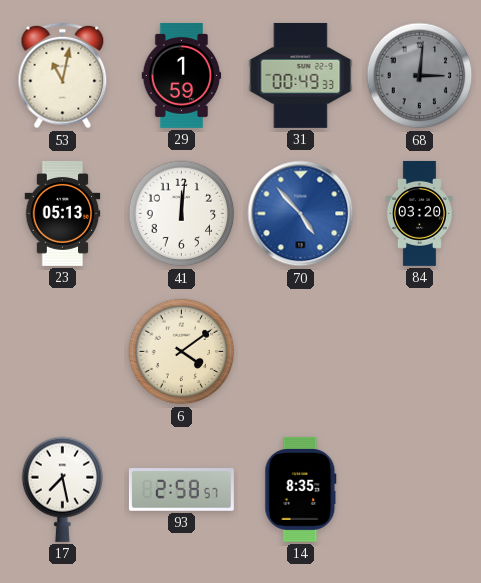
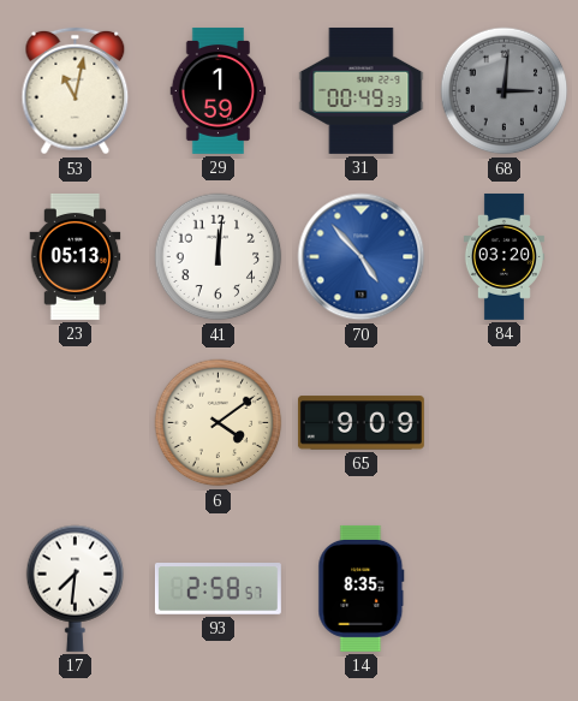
65: none -> 9:09
17: 7:28 -> 7:31
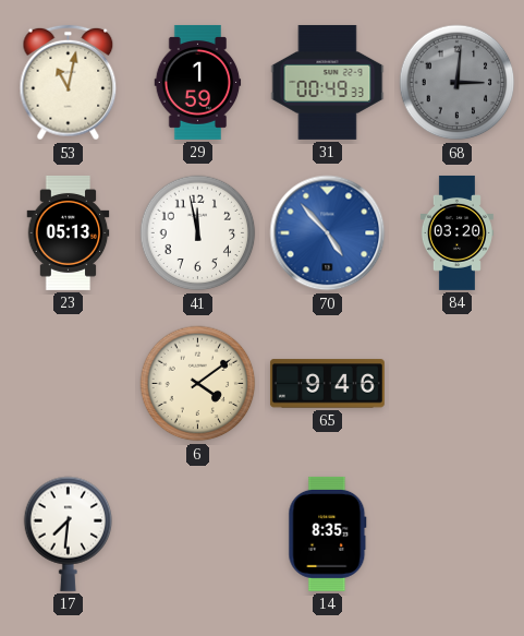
41: 12:01 -> 11:58
65: 9:09 -> 9:46
93: 2:58 -> none
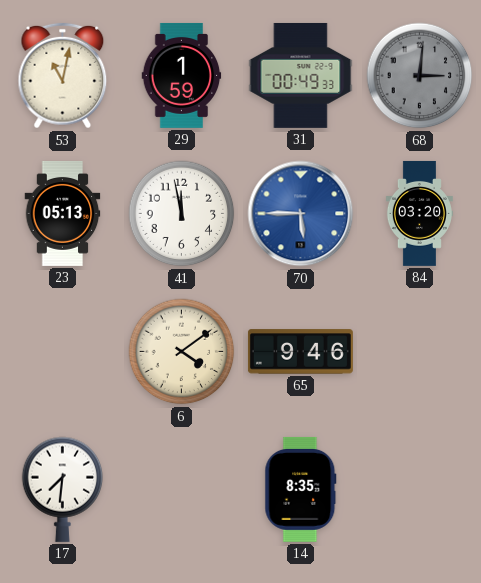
70: 4:53 -> 5:45
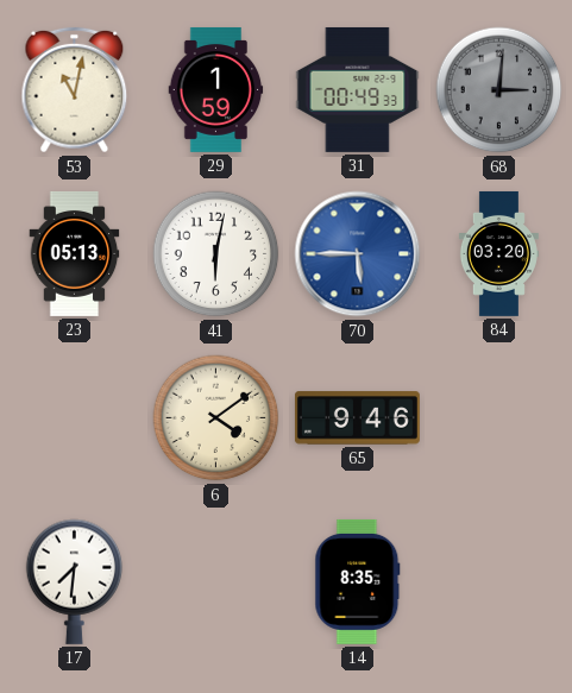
41: 11:58 -> 6:02
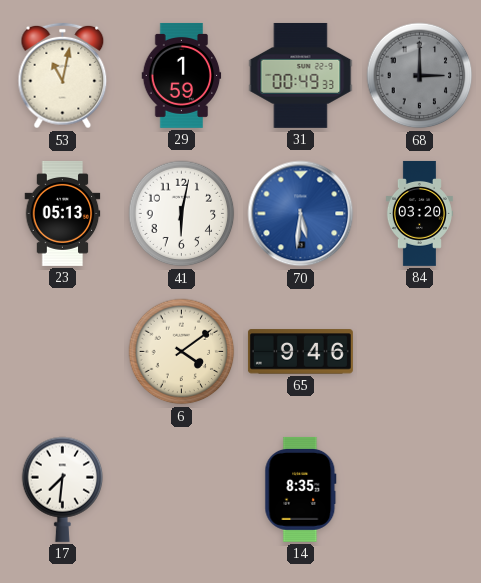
68: 3:01 -> 3:00
70: 5:45 -> 5:31
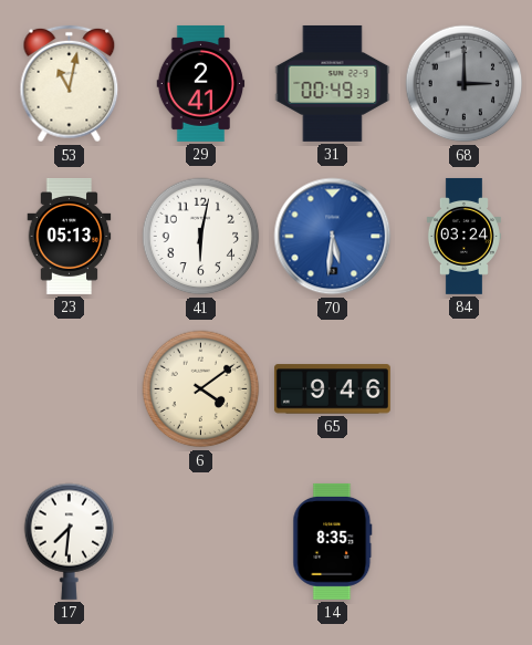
29: 1:59 -> 2:41
84: 03:20 -> 03:24
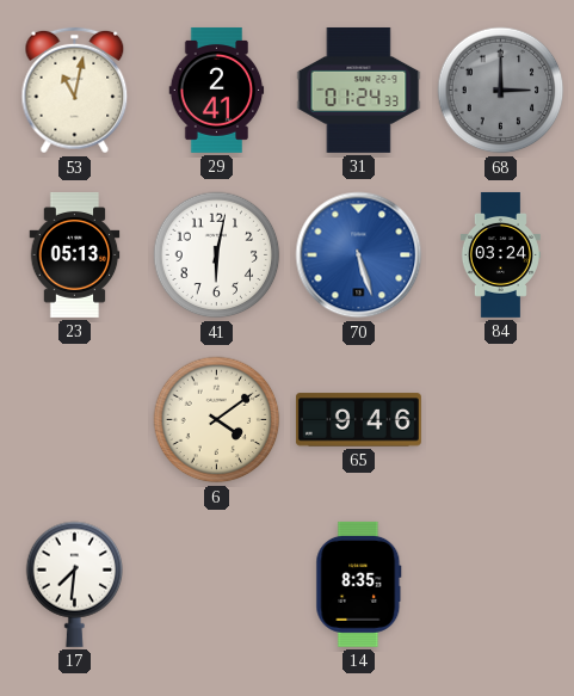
31: 00:49 -> 01:24
70: 5:31 -> 5:27
